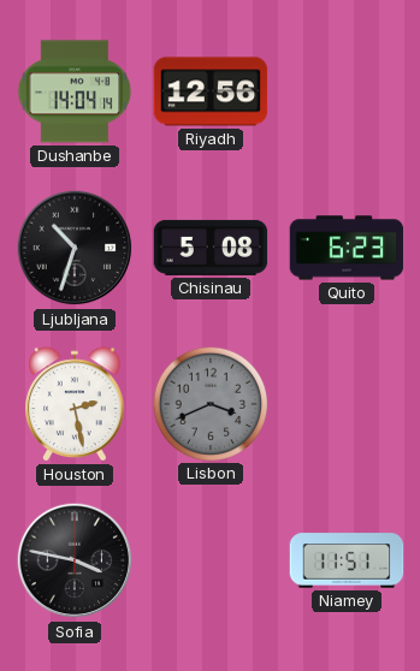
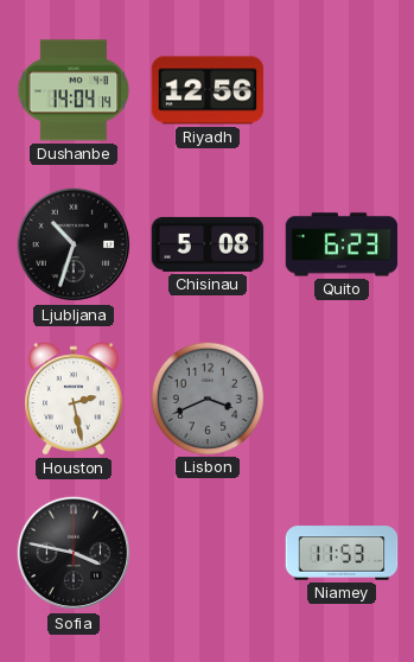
Niamey: 11:51 -> 11:53
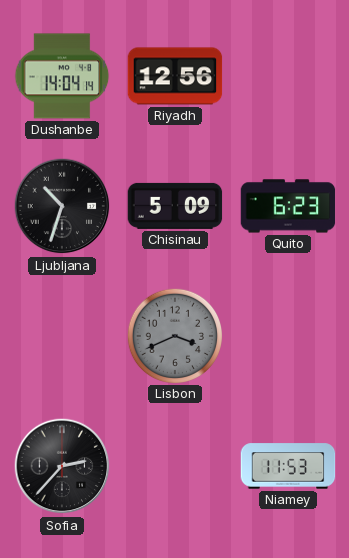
Chisinau: 5:08 -> 5:09
Houston: 2:28 -> none
Sofia: 3:47 -> 2:37
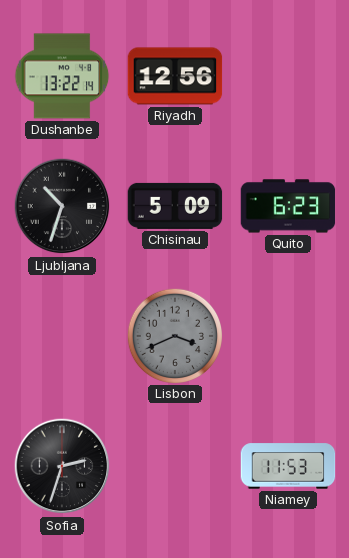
Dushanbe: 14:04 -> 13:22
Sofia: 2:37 -> 2:33
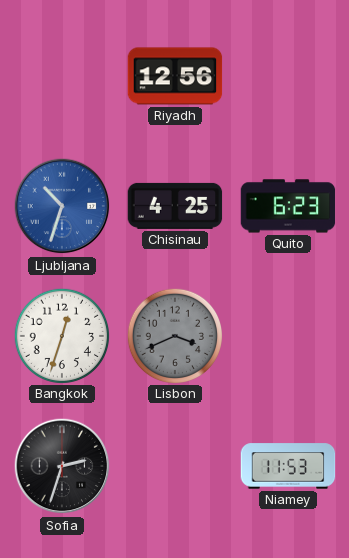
Dushanbe: 13:22 -> none
Ljubljana dial: black -> blue
Chisinau: 5:09 -> 4:25
Bangkok: none -> 12:33
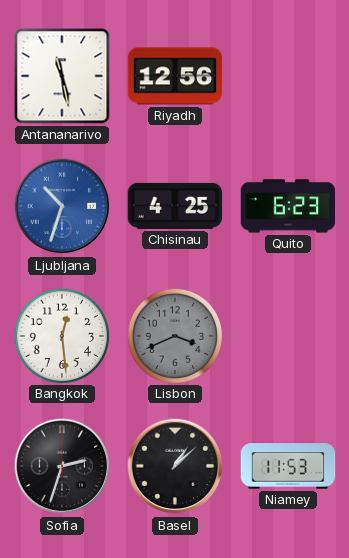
Antananarivo: none -> 11:28
Bangkok: 12:33 -> 12:29
Basel: none -> 1:08
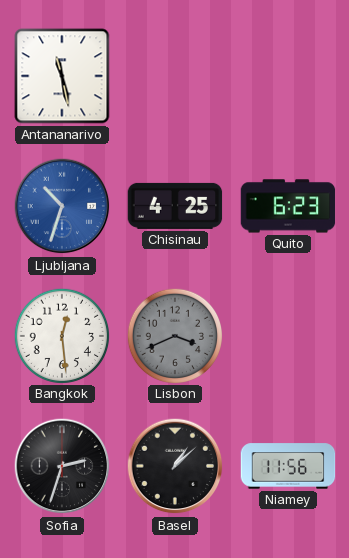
Riyadh: 12:56 -> none
Niamey: 11:53 -> 11:56
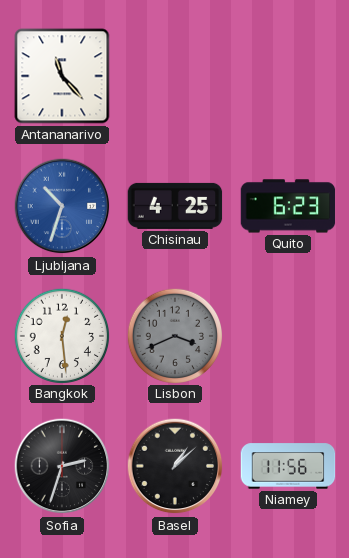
Antananarivo: 11:28 -> 11:23
